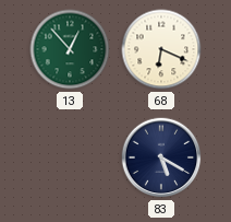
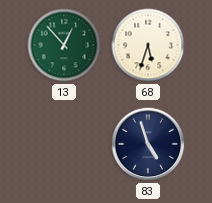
68: 6:19 -> 5:33
83: 5:20 -> 4:57
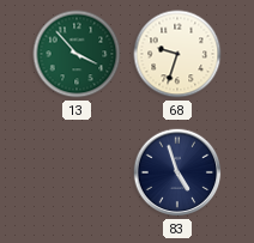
13: 12:53 -> 3:53
68: 5:33 -> 9:33
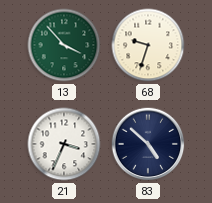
21: none -> 3:34
83: 4:57 -> 4:52
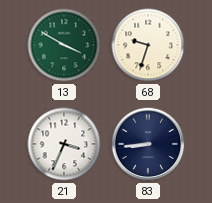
13: 3:53 -> 3:50
83: 4:52 -> 8:44
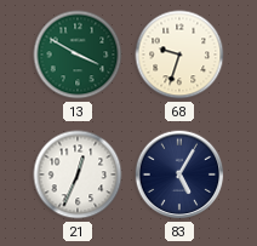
21: 3:34 -> 12:34
83: 8:44 -> 5:05
